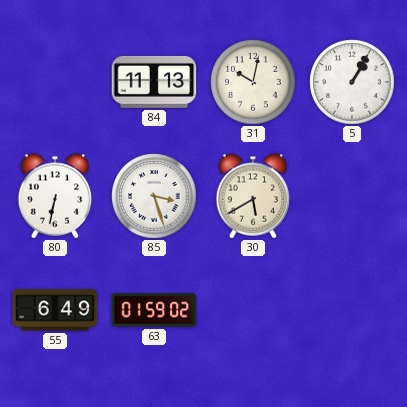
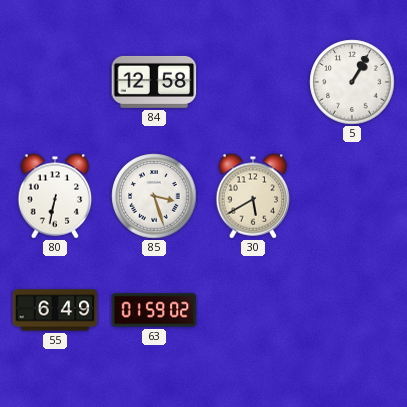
84: 11:13 -> 12:58
31: 10:02 -> none
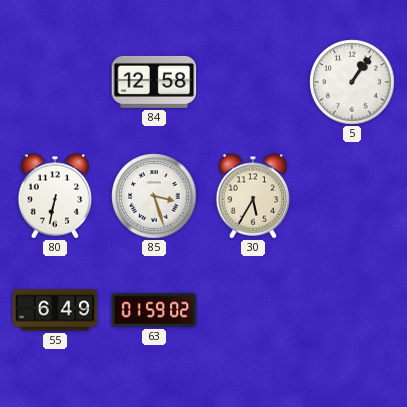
5: 1:05 -> 1:06
30: 5:40 -> 5:35
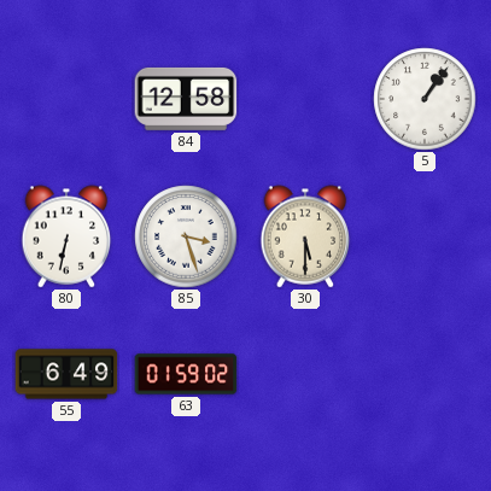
30: 5:35 -> 5:30
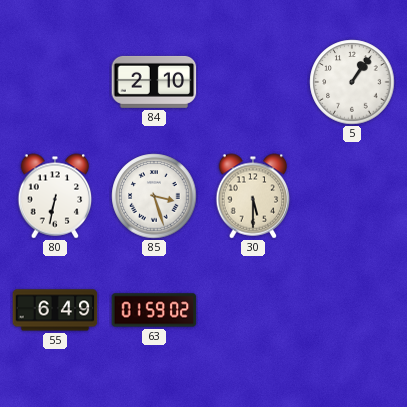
84: 12:58 -> 2:10
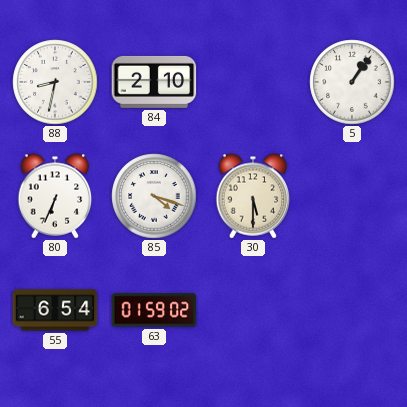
88: none -> 8:32
80: 6:32 -> 6:34
85: 3:27 -> 4:18
55: 6:49 -> 6:54
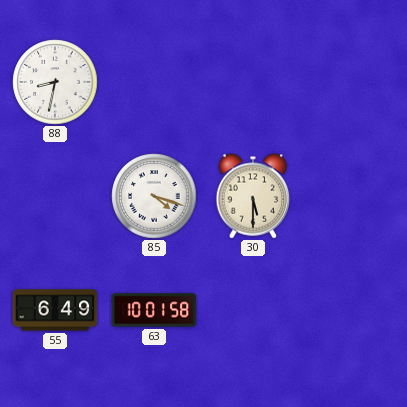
84: 2:10 -> none
5: 1:06 -> none
80: 6:34 -> none
55: 6:54 -> 6:49
63: 01:59 -> 10:01
